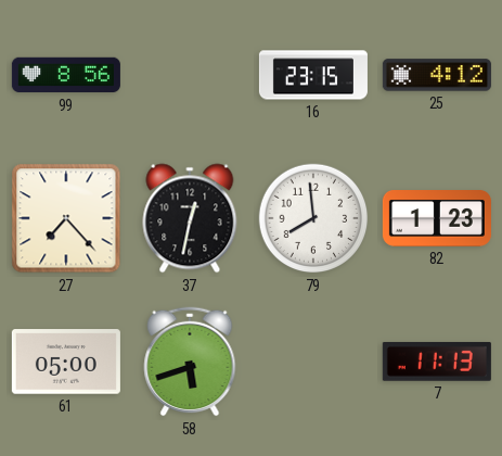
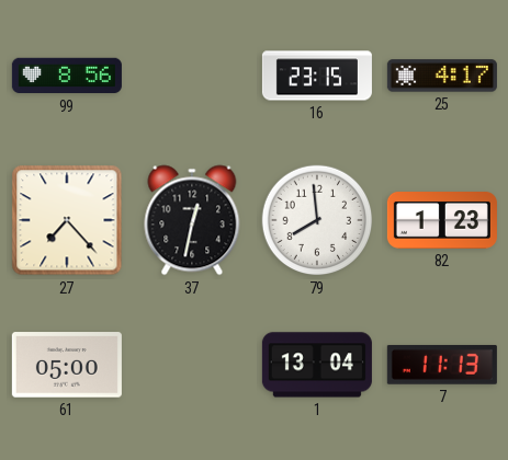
25: 4:12 -> 4:17
58: 5:42 -> none
1: none -> 13:04
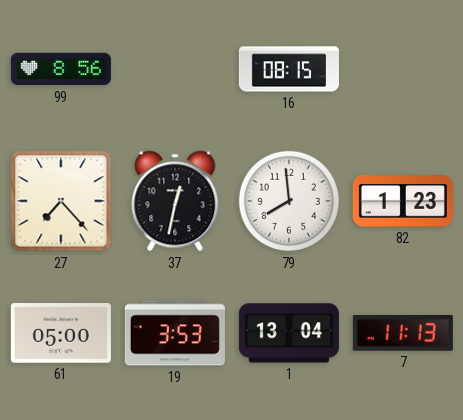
16: 23:15 -> 08:15
25: 4:17 -> none
19: none -> 3:53
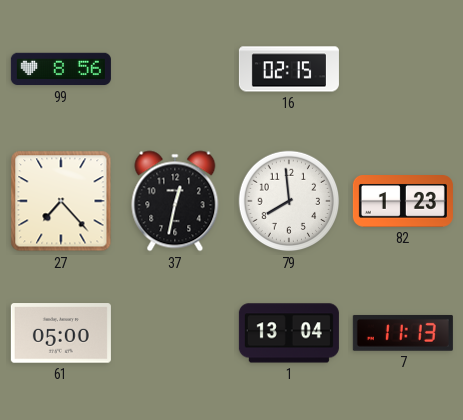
16: 08:15 -> 02:15
19: 3:53 -> none
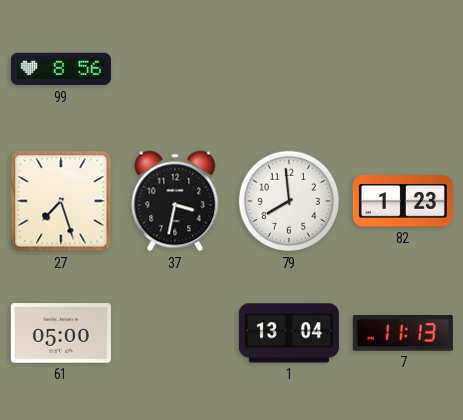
16: 02:15 -> none
27: 7:23 -> 7:27
37: 12:32 -> 3:32
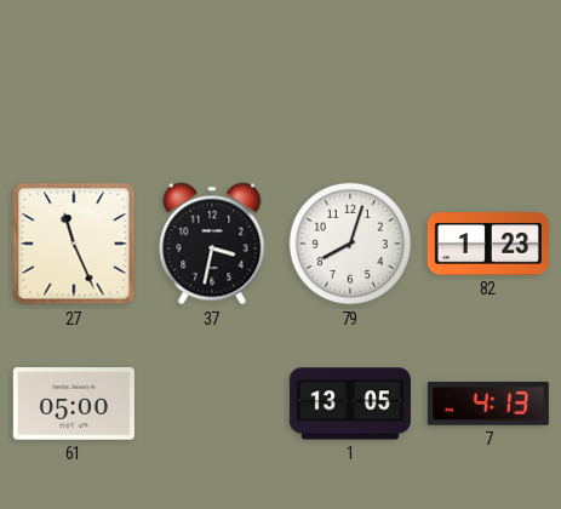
99: 8:56 -> none
27: 7:27 -> 11:26
79: 7:59 -> 8:03
1: 13:04 -> 13:05
7: 11:13 -> 4:13
